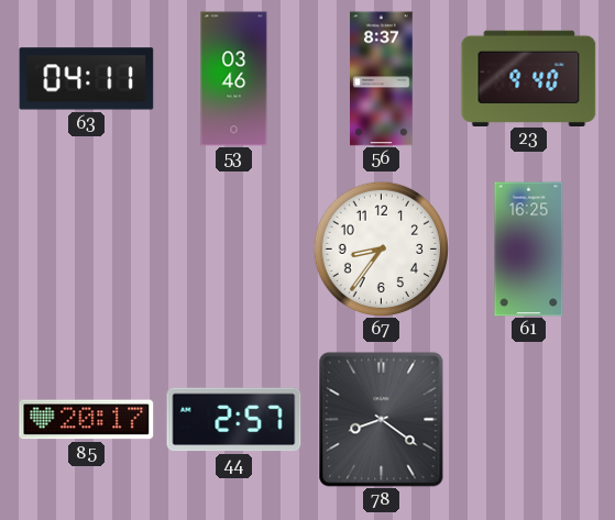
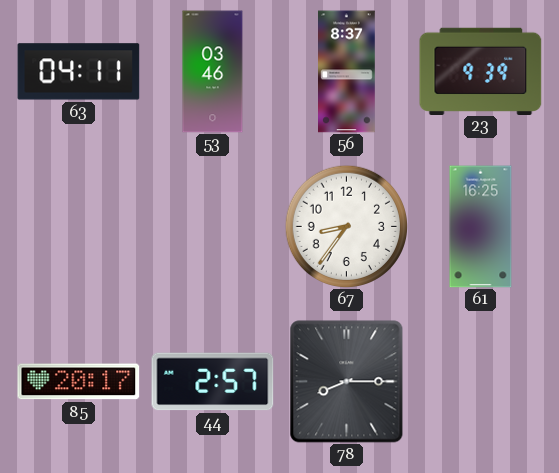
23: 9:40 -> 9:39
78: 8:21 -> 8:15
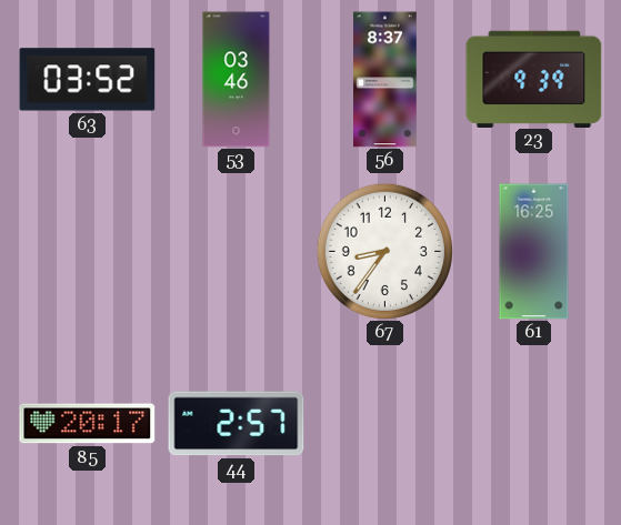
63: 04:11 -> 03:52
78: 8:15 -> none
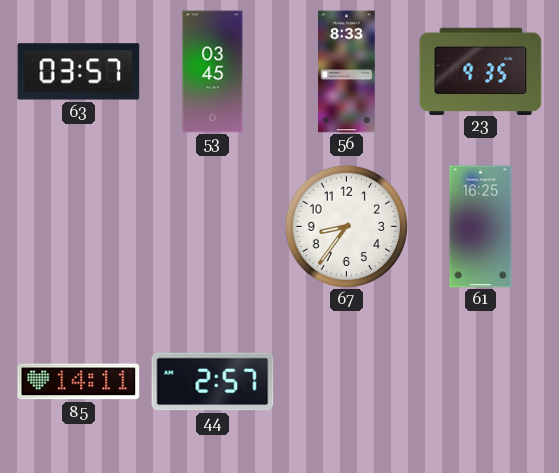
63: 03:52 -> 03:57
53: 03:46 -> 03:45
56: 8:37 -> 8:33
23: 9:39 -> 9:35
85: 20:17 -> 14:11
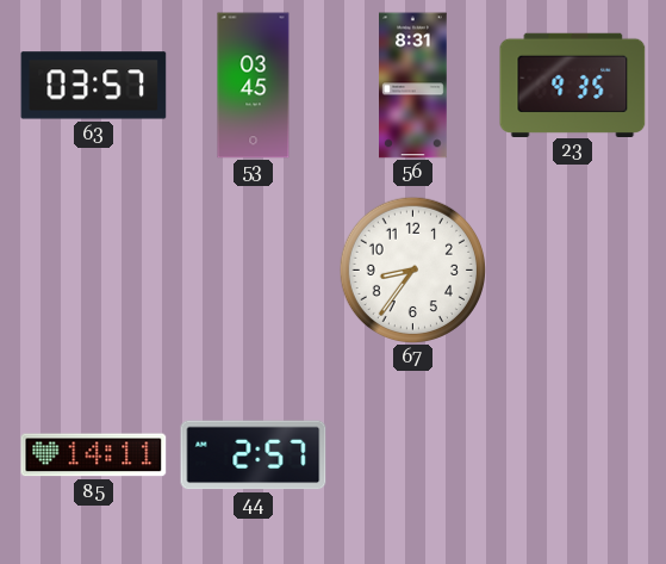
56: 8:33 -> 8:31
61: 16:25 -> none
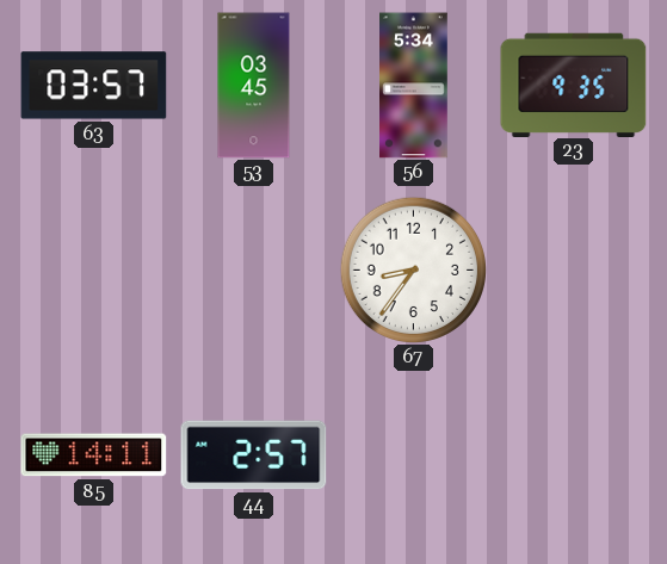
56: 8:31 -> 5:34
